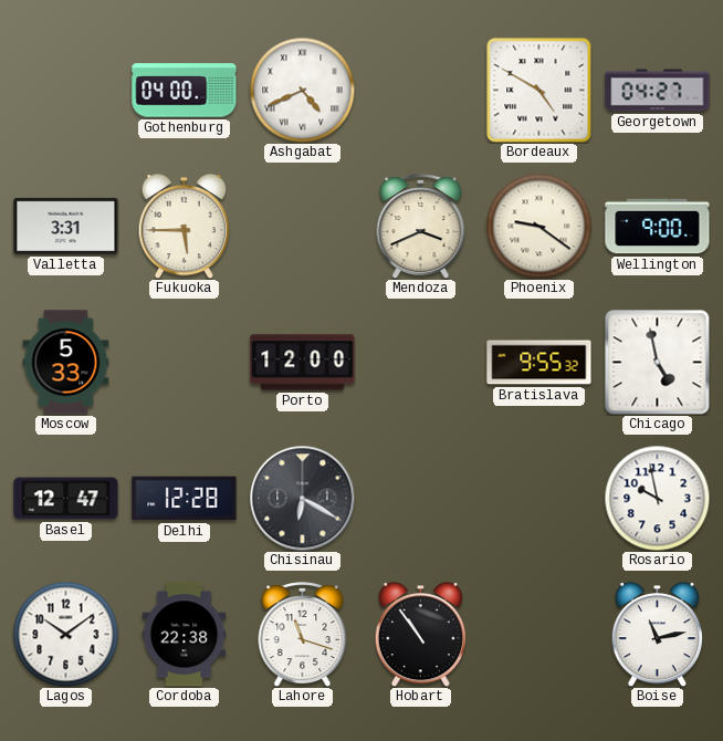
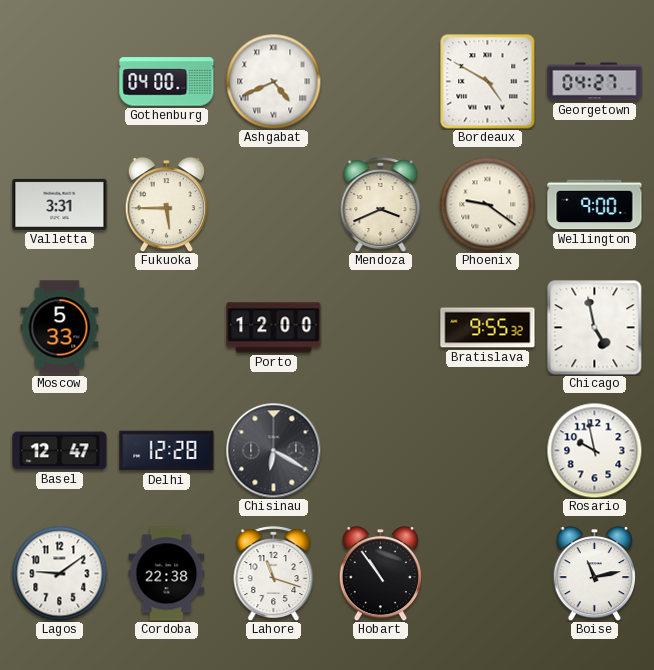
Lagos: 10:09 -> 9:09
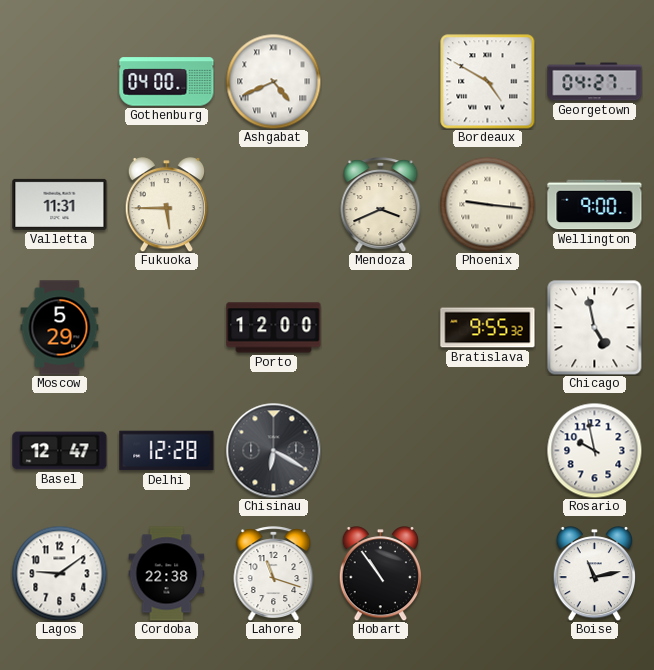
Valletta: 3:31 -> 11:31
Phoenix: 9:21 -> 9:16
Moscow: 5:33 -> 5:29
